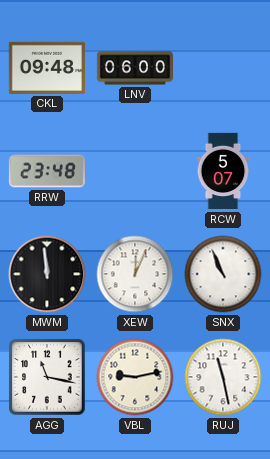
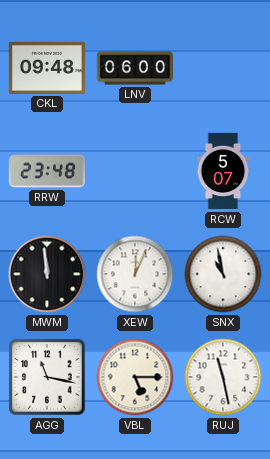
SNX: 10:56 -> 10:58
VBL: 9:13 -> 5:15
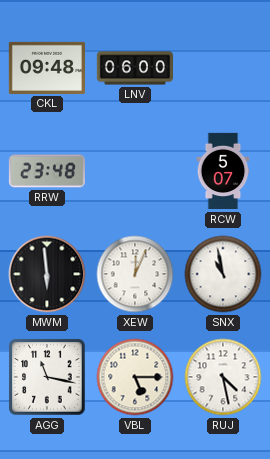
MWM: 11:59 -> 5:59
RUJ: 11:28 -> 4:28
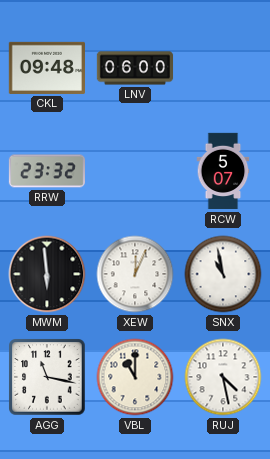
RRW: 23:48 -> 23:32
VBL: 5:15 -> 11:00
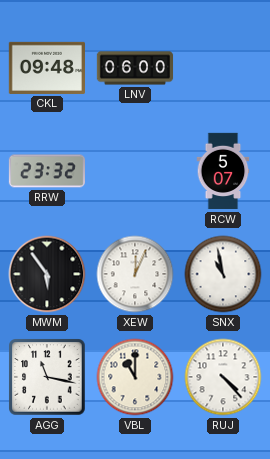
MWM: 5:59 -> 5:54
RUJ: 4:28 -> 4:23
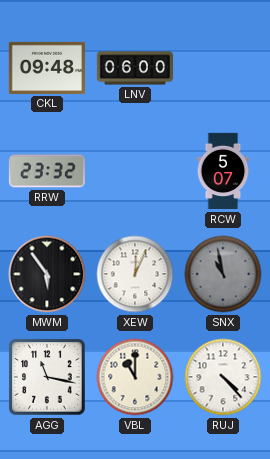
SNX dial: white -> grey
